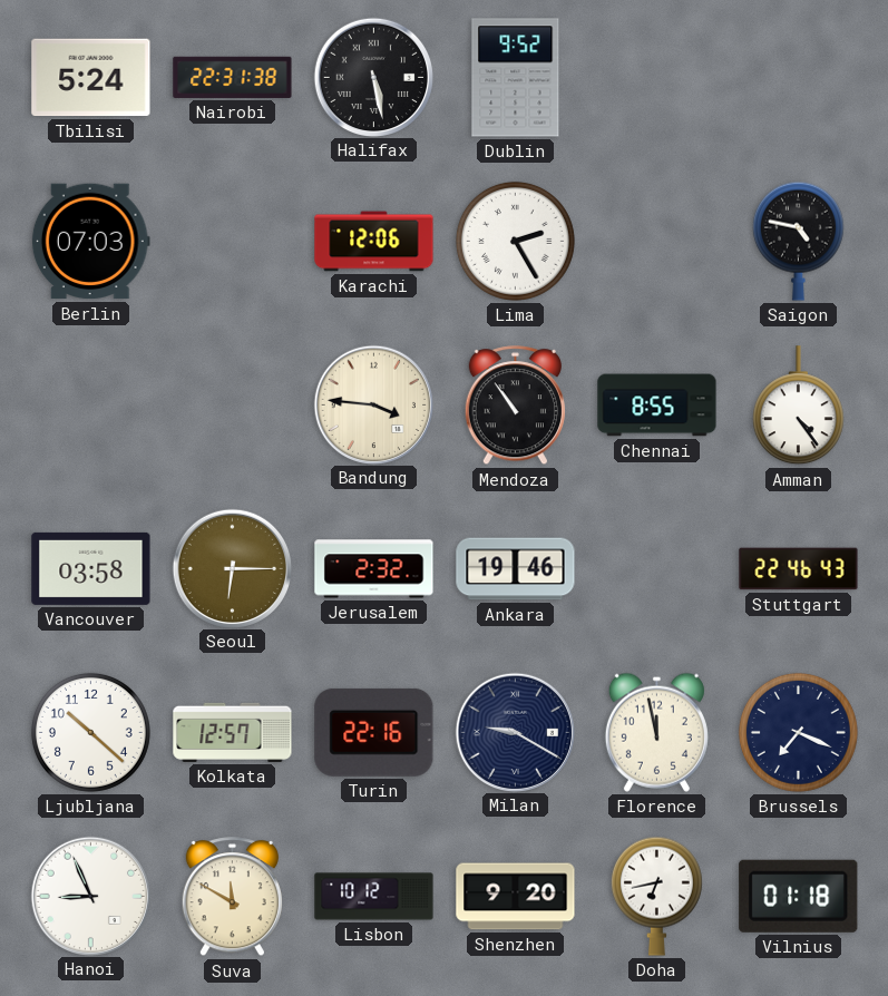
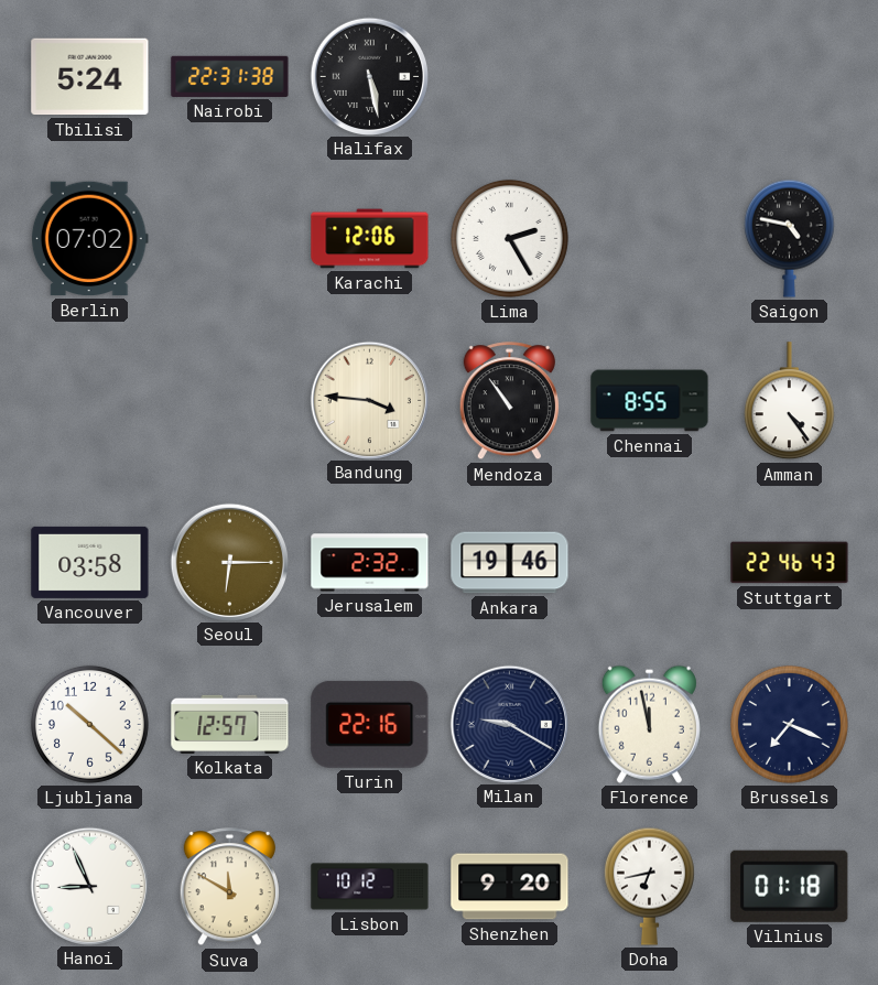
Dublin: 9:52 -> none
Berlin: 07:03 -> 07:02
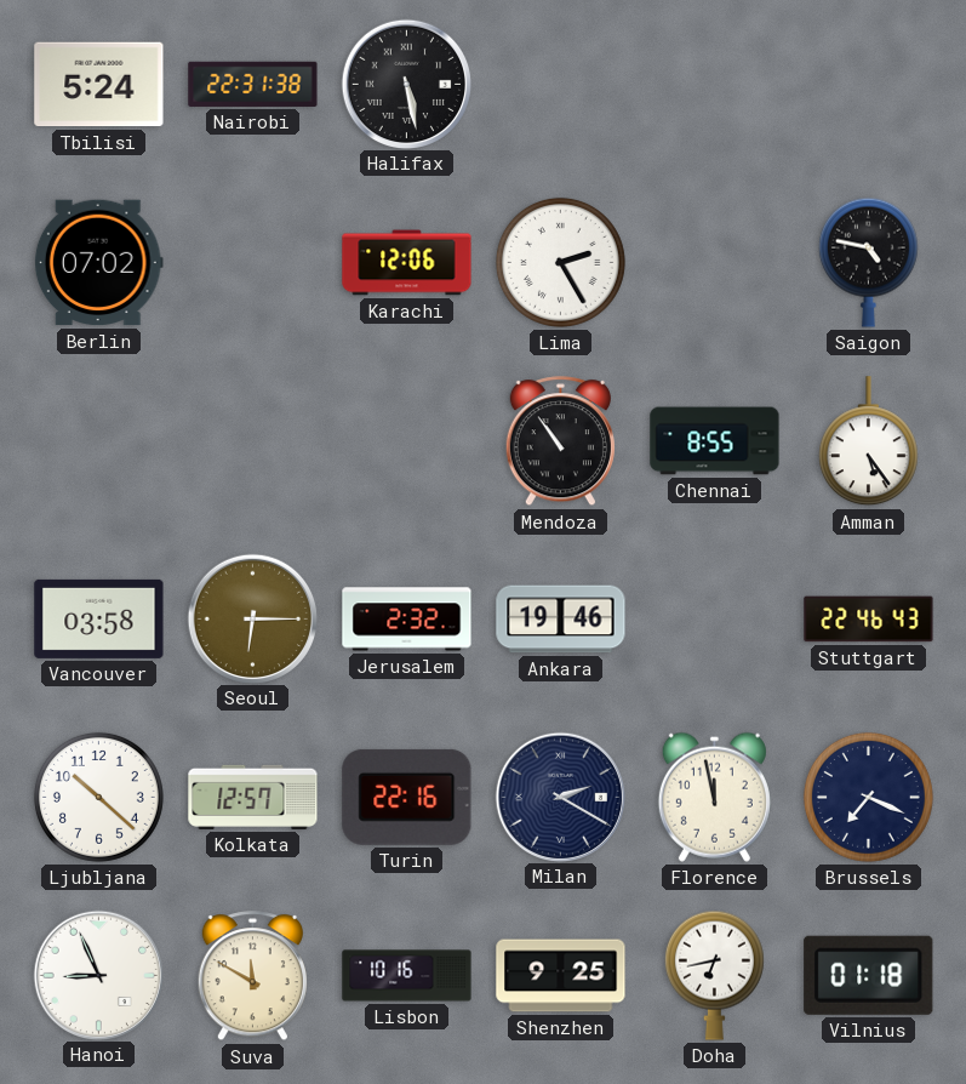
Bandung: 3:46 -> none
Amman: 4:24 -> 5:24
Milan: 9:20 -> 2:20
Lisbon: 10:12 -> 10:16
Shenzhen: 9:20 -> 9:25
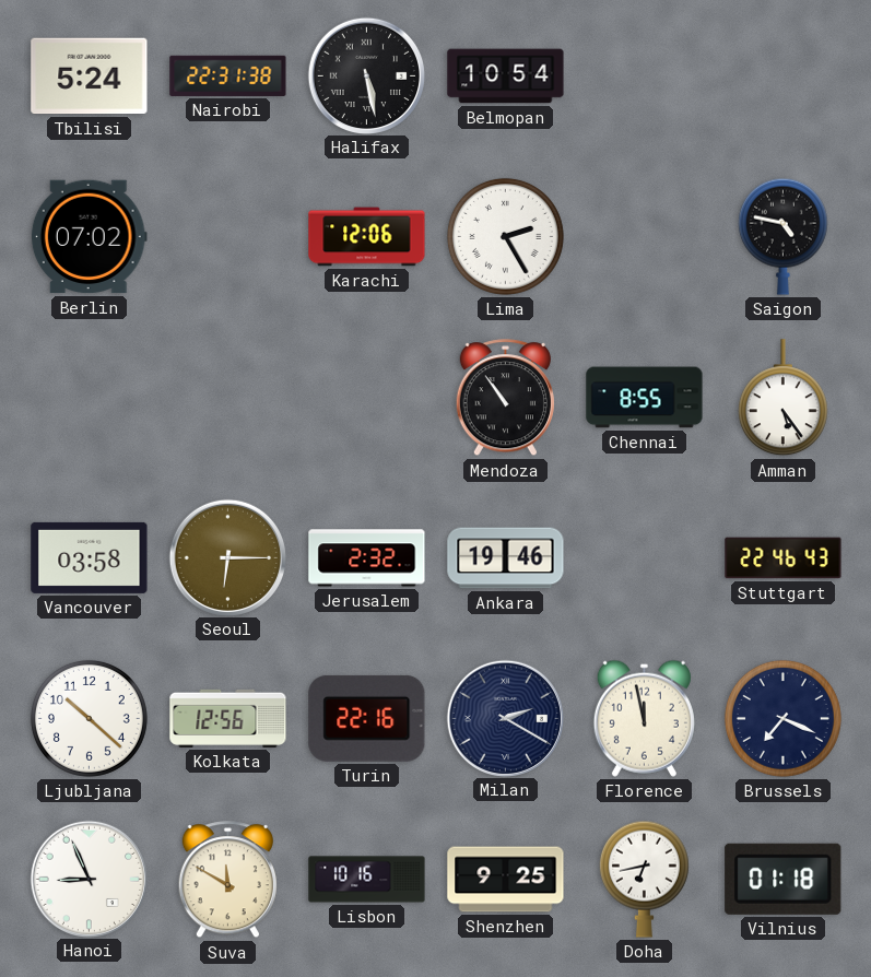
Belmopan: none -> 10:54
Kolkata: 12:57 -> 12:56
